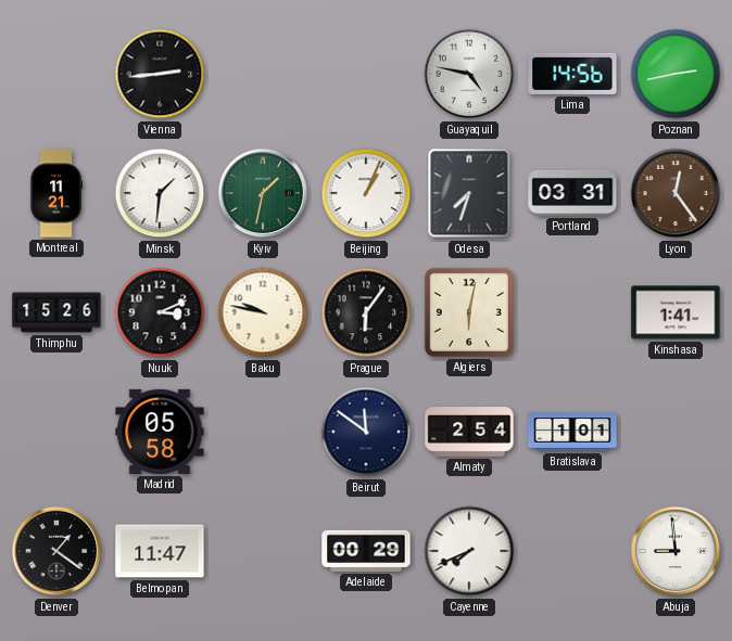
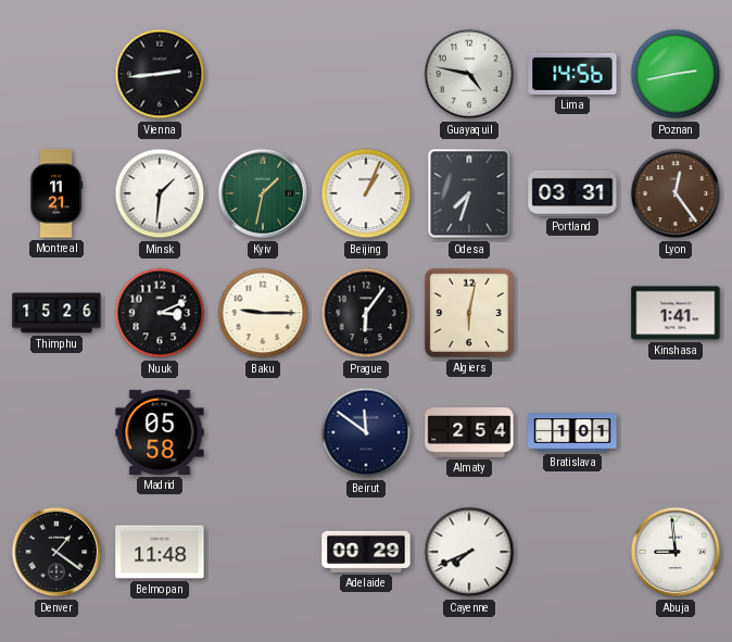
Baku: 9:47 -> 9:15
Belmopan: 11:47 -> 11:48
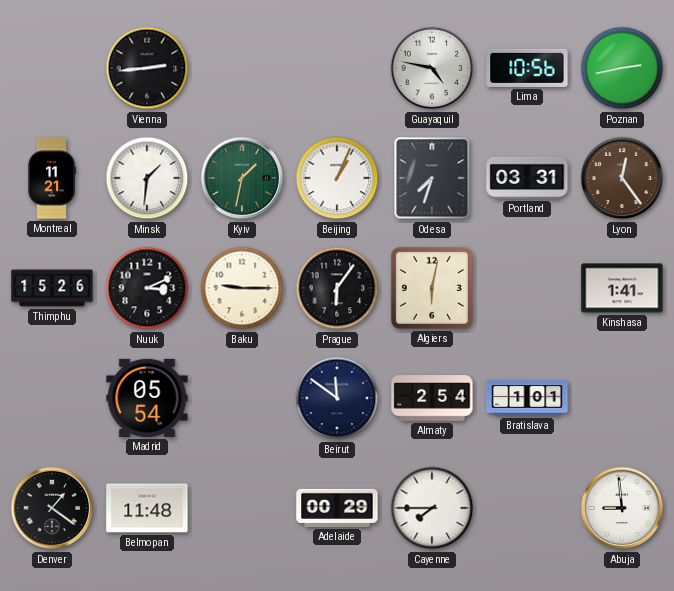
Lima: 14:56 -> 10:56
Madrid: 05:58 -> 05:54
Cayenne: 7:41 -> 7:45
